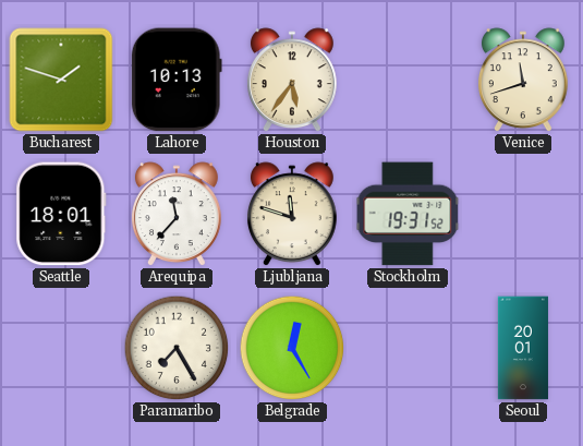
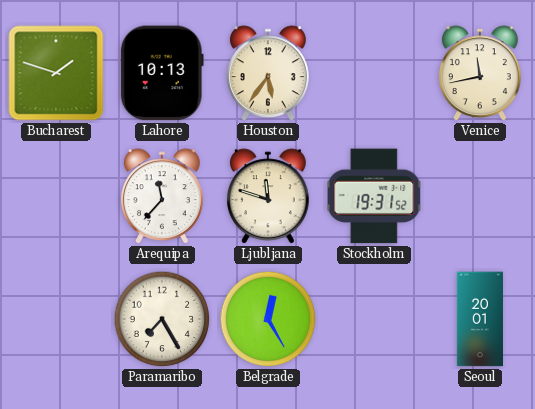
Venice: 11:42 -> 11:43
Seattle: 18:01 -> none
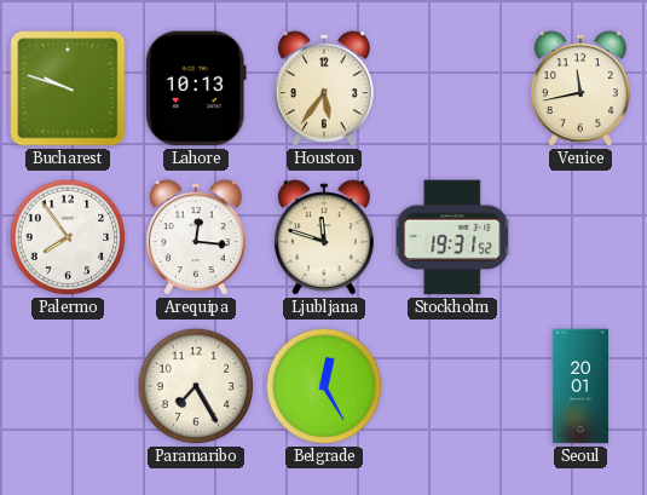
Bucharest: 1:48 -> 9:48
Palermo: none -> 7:54
Arequipa: 11:37 -> 12:16
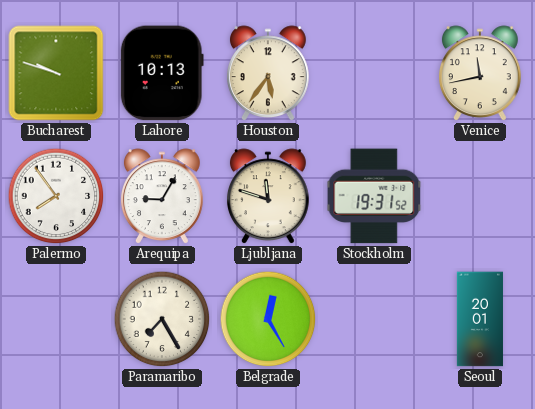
Arequipa: 12:16 -> 9:05
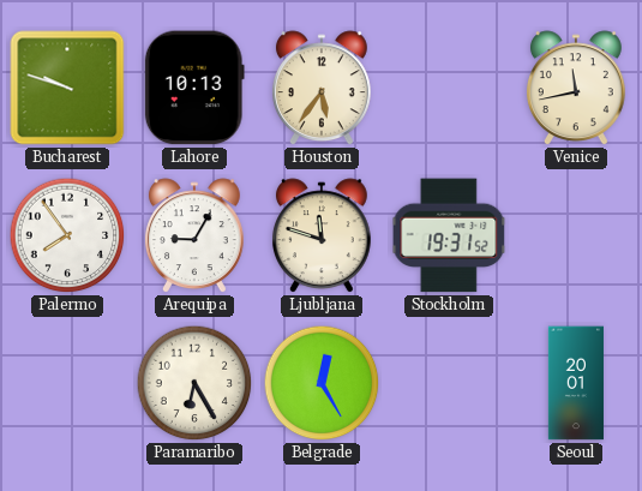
Paramaribo: 7:25 -> 6:25
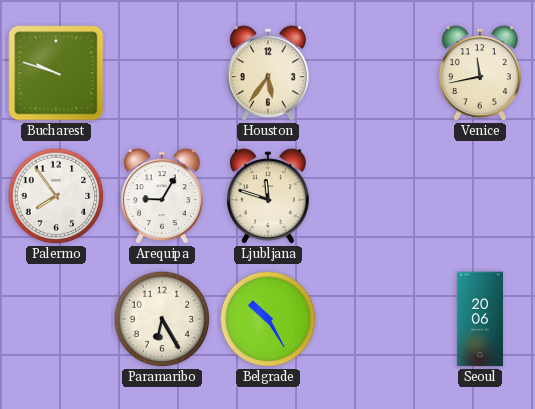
Lahore: 10:13 -> none
Stockholm: 19:31 -> none
Belgrade: 12:25 -> 10:25
Seoul: 20:01 -> 20:06
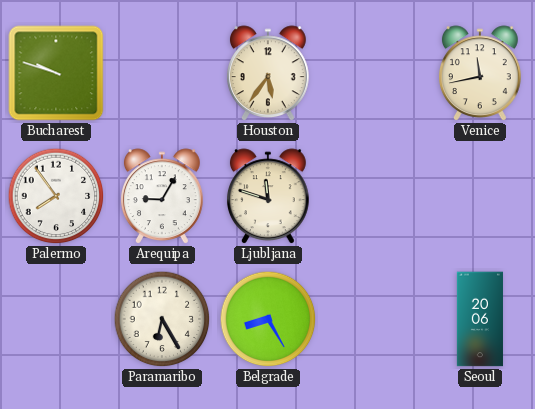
Belgrade: 10:25 -> 8:25
